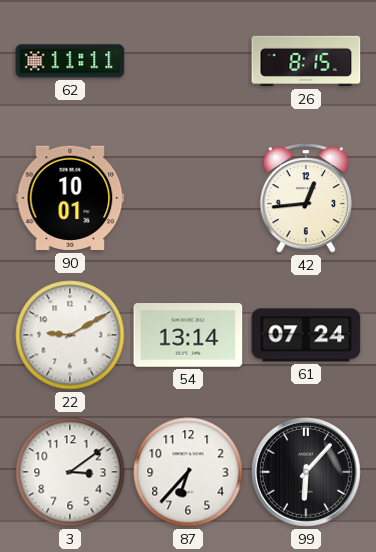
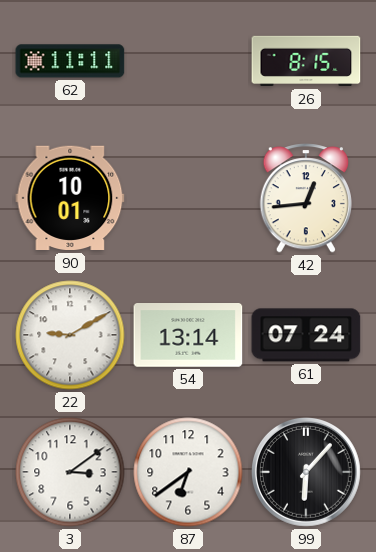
87: 6:37 -> 6:39
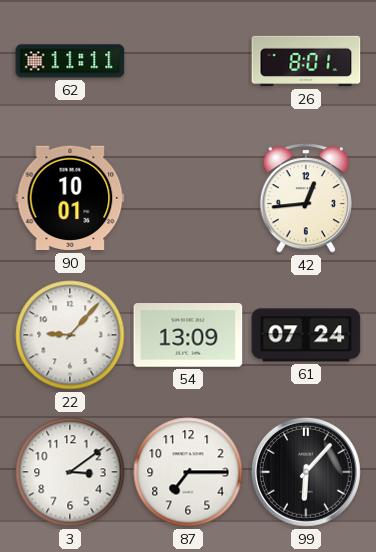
26: 8:15 -> 8:01
22: 9:10 -> 9:07
54: 13:14 -> 13:09
87: 6:39 -> 7:15
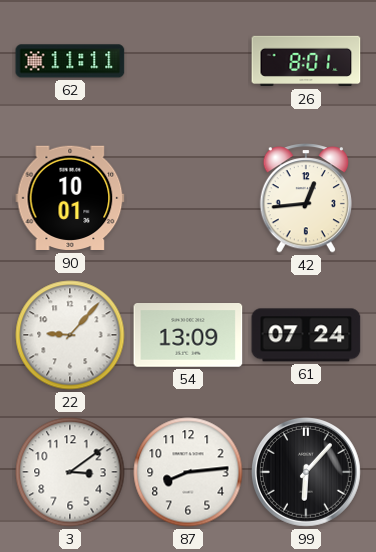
87: 7:15 -> 8:14
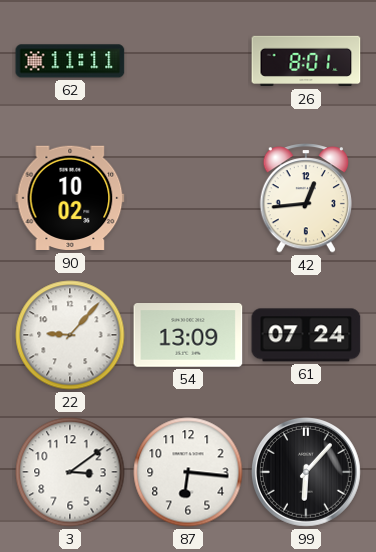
90: 10:01 -> 10:02
87: 8:14 -> 6:16
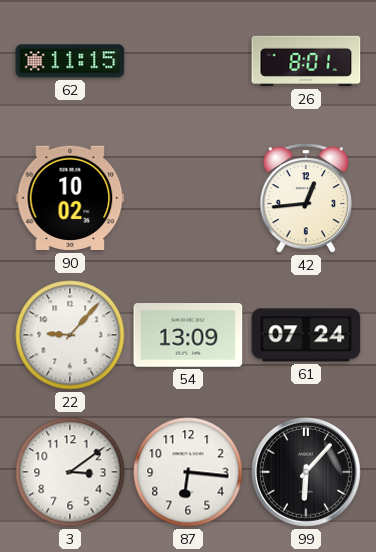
62: 11:11 -> 11:15
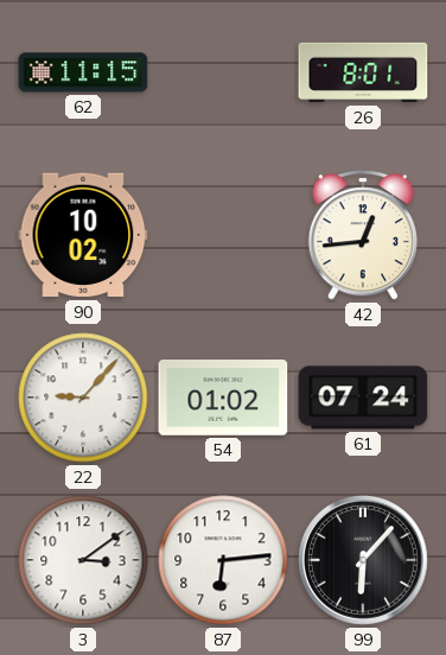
54: 13:09 -> 01:02
87: 6:16 -> 6:14
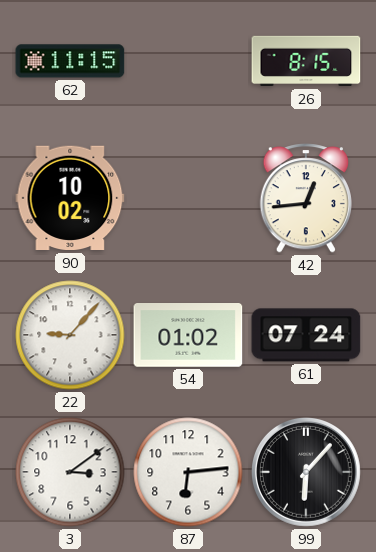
26: 8:01 -> 8:15
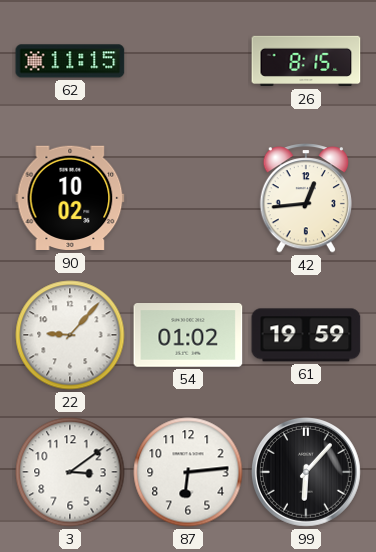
61: 07:24 -> 19:59
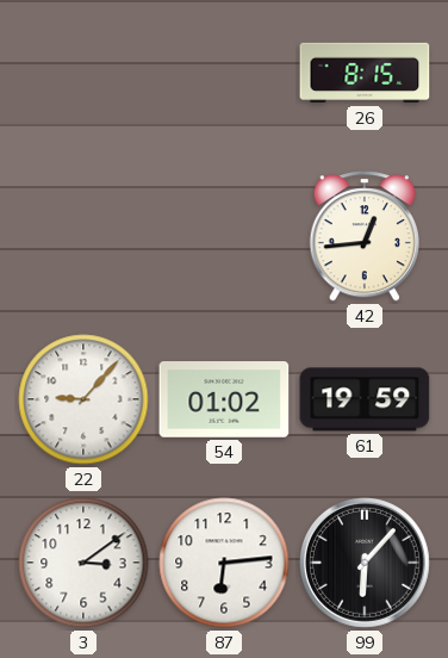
62: 11:15 -> none
90: 10:02 -> none
